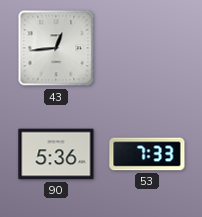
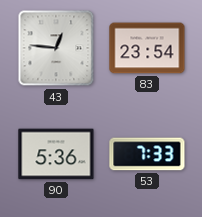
43: 12:44 -> 12:46
83: none -> 23:54
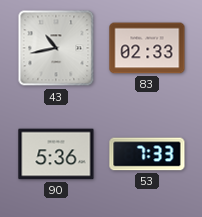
43: 12:46 -> 10:43
83: 23:54 -> 02:33
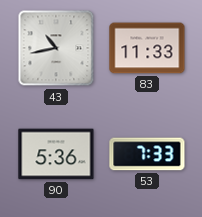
83: 02:33 -> 11:33
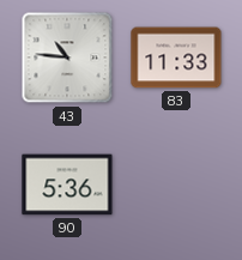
43: 10:43 -> 10:46
53: 7:33 -> none
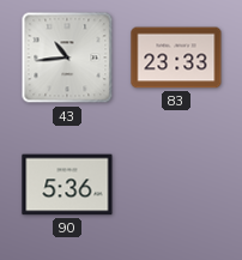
43: 10:46 -> 10:44
83: 11:33 -> 23:33
